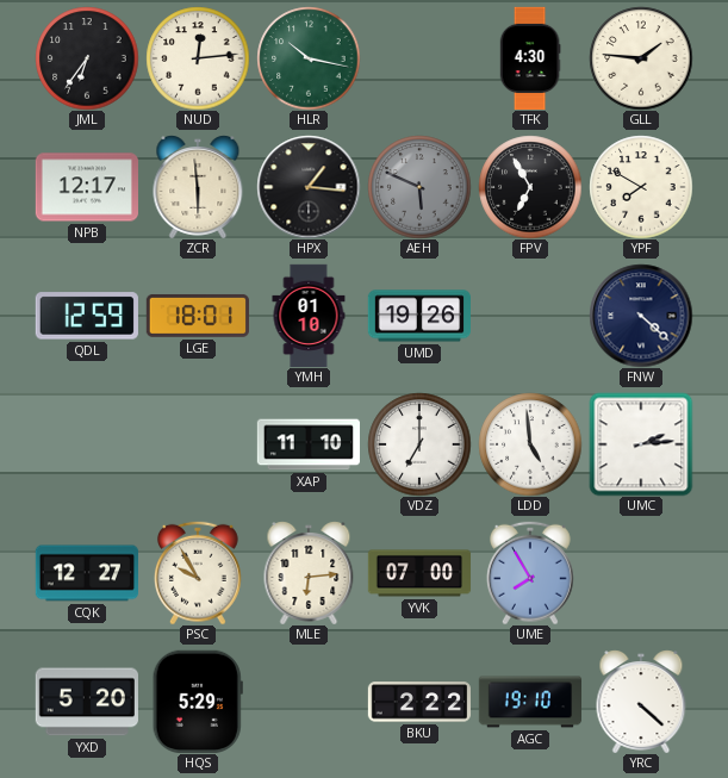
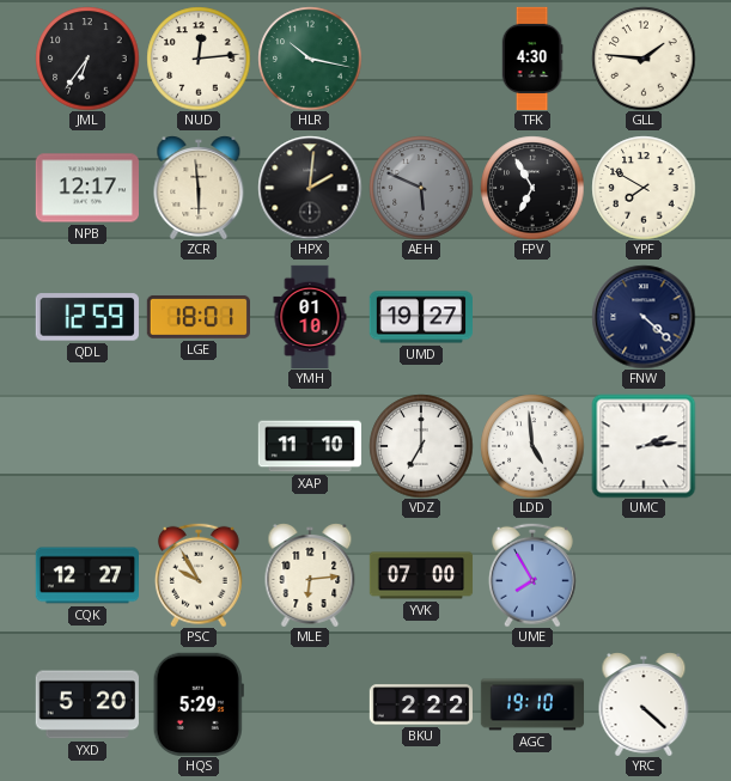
HPX: 1:16 -> 2:01
UMD: 19:26 -> 19:27
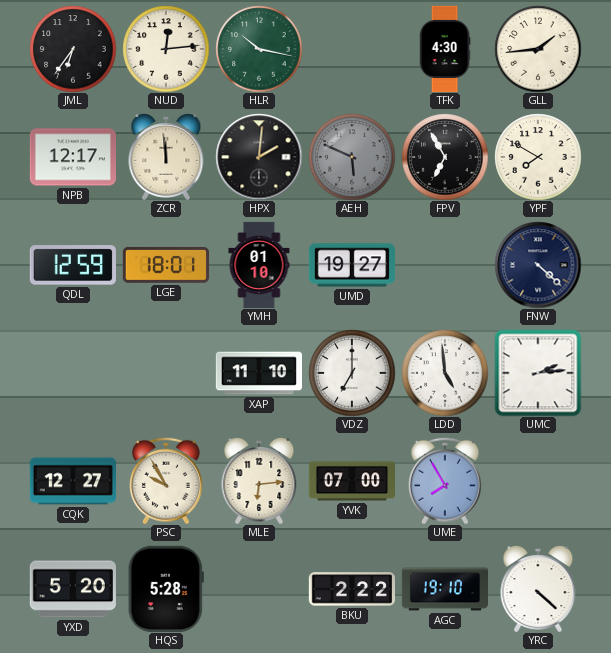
GLL: 1:46 -> 1:44
ZCR: 5:59 -> 11:59
HQS: 5:29 -> 5:28
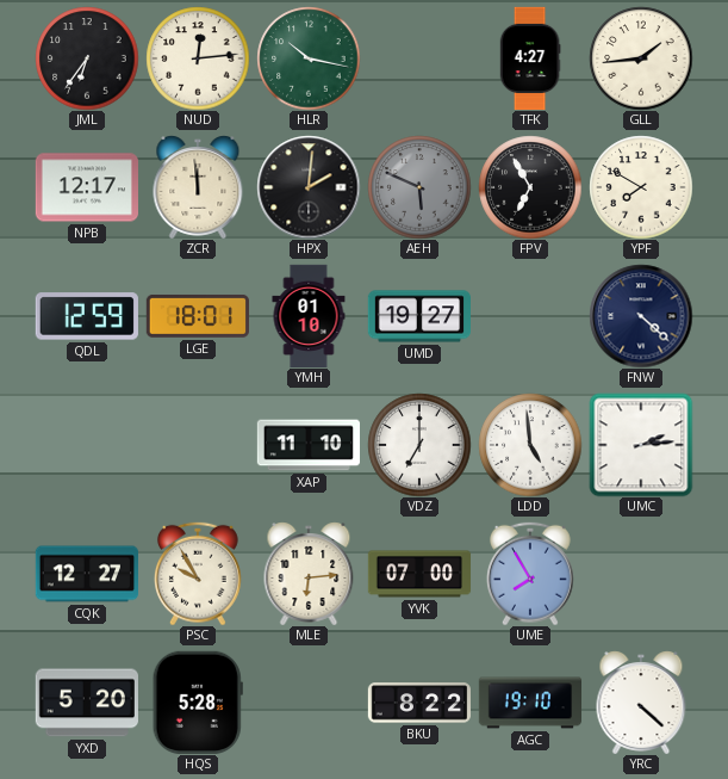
TFK: 4:30 -> 4:27
BKU: 2:22 -> 8:22
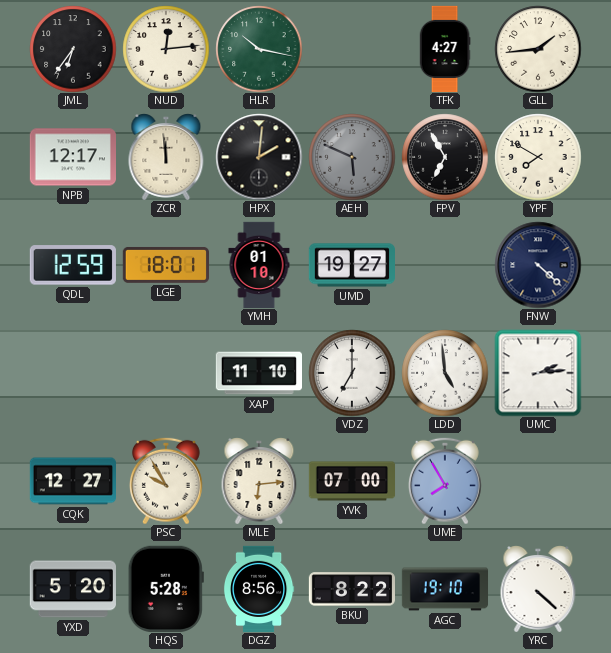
DGZ: none -> 8:56
